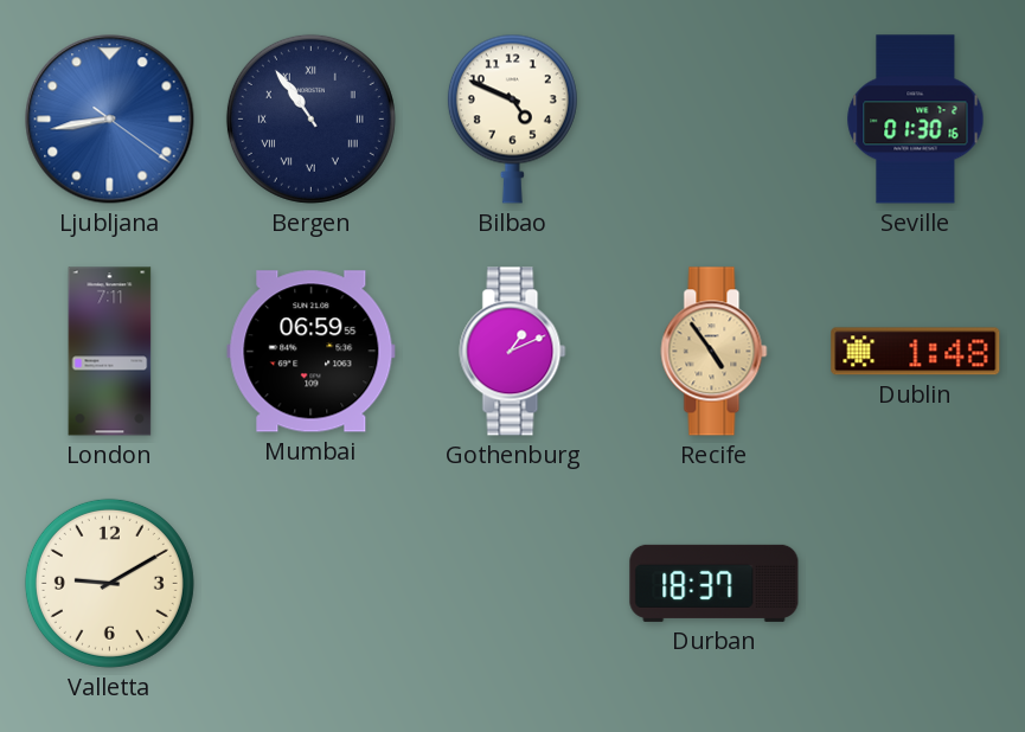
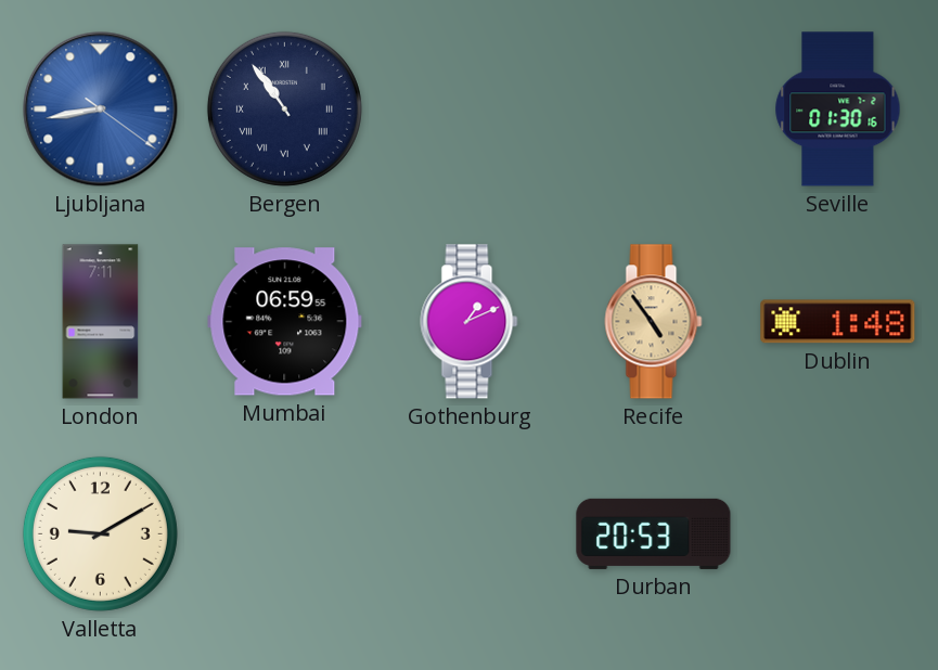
Bilbao: 4:49 -> none
Durban: 18:37 -> 20:53
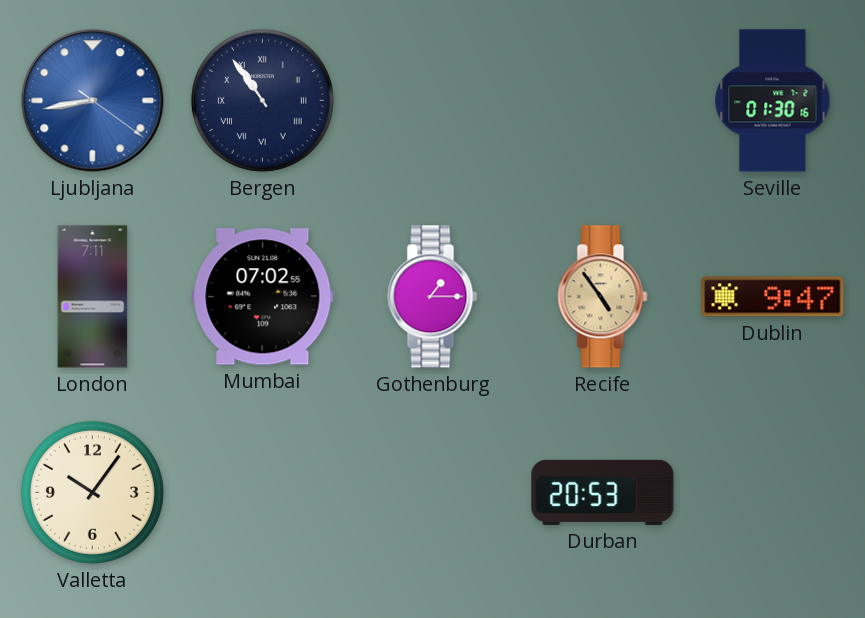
Mumbai: 06:59 -> 07:02
Gothenburg: 1:11 -> 1:15
Dublin: 1:48 -> 9:47
Valletta: 9:10 -> 10:06
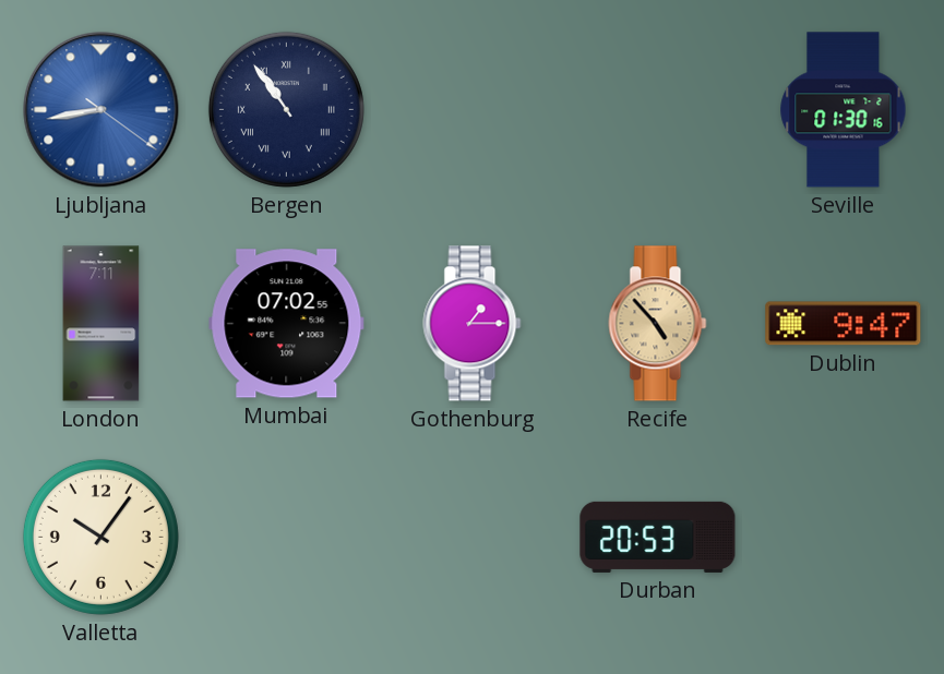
Recife: 4:54 -> 4:53
